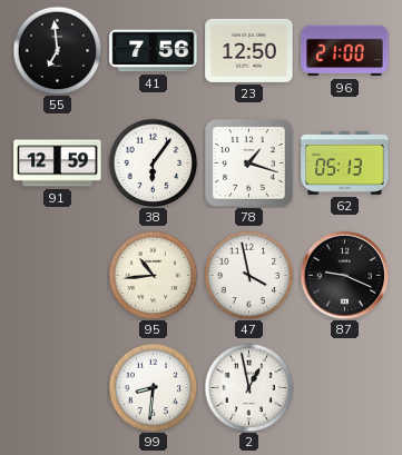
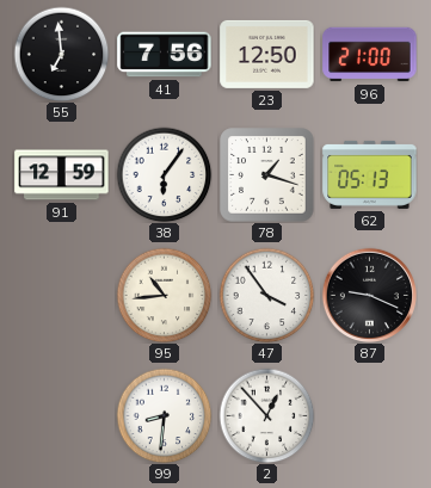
47: 3:58 -> 3:54
2: 12:58 -> 12:53
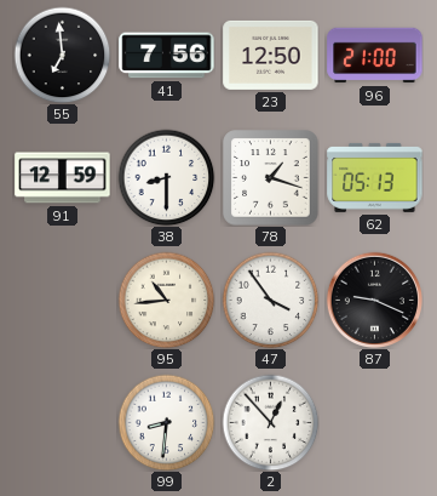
38: 6:06 -> 8:30
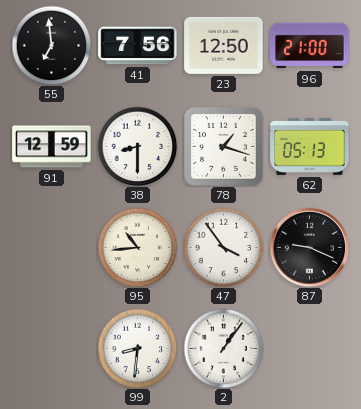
2: 12:53 -> 1:06
